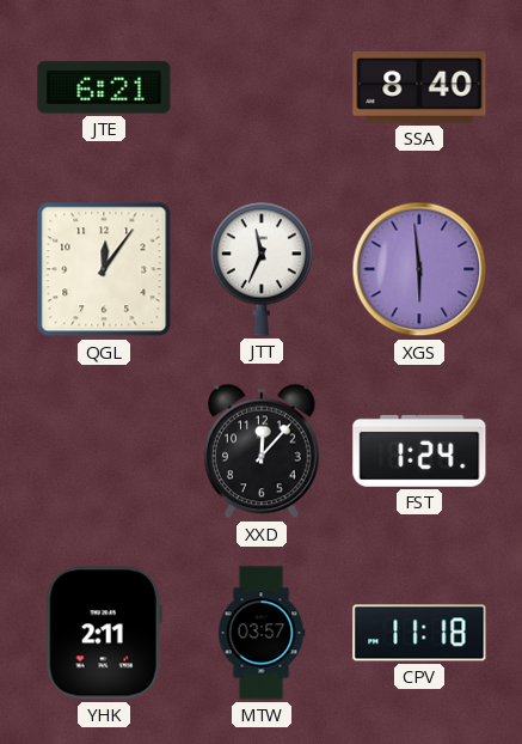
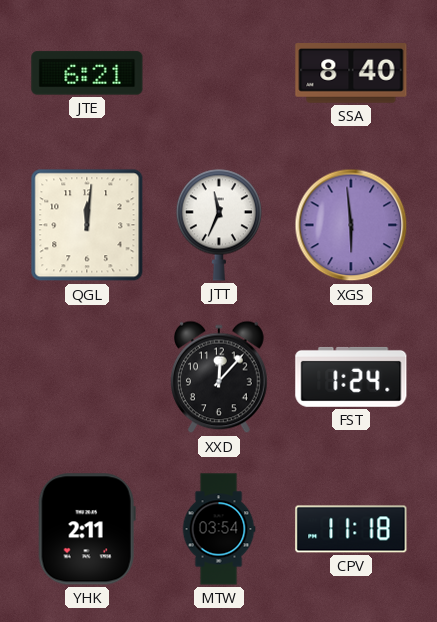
QGL: 12:06 -> 12:01
MTW: 03:57 -> 03:54
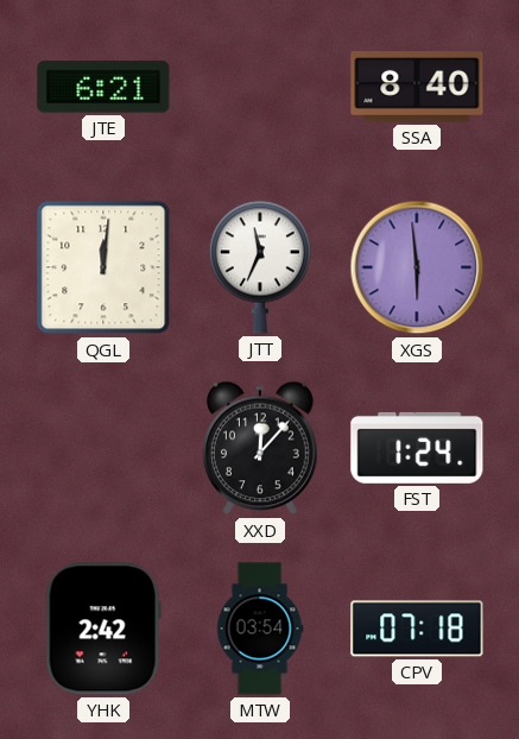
YHK: 2:11 -> 2:42
CPV: 11:18 -> 07:18
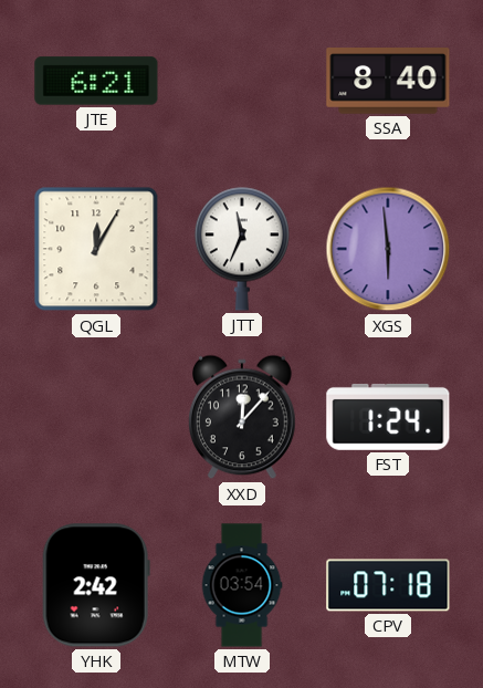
QGL: 12:01 -> 12:05
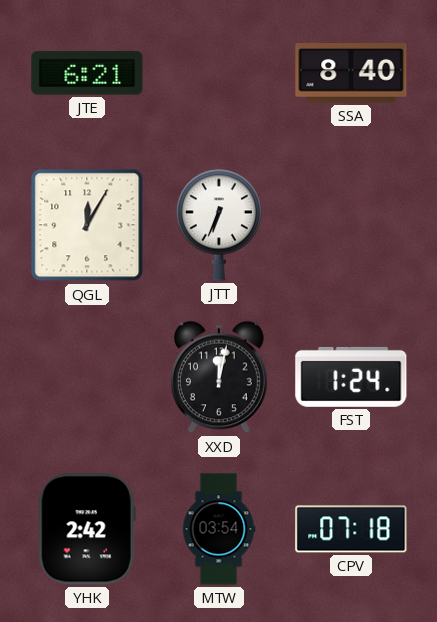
JTT: 11:34 -> 6:34
XGS: 5:59 -> none
XXD: 12:07 -> 12:02
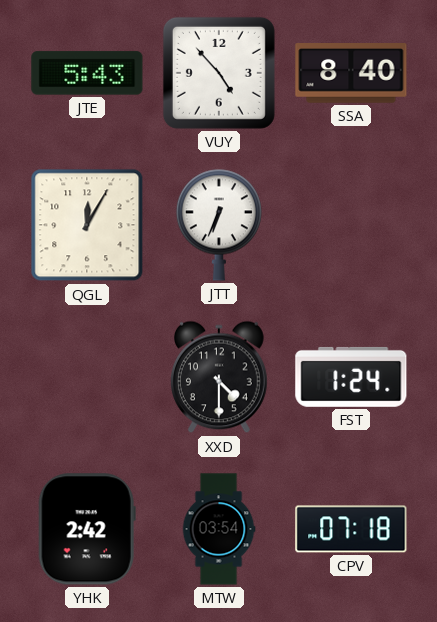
JTE: 6:21 -> 5:43
VUY: none -> 4:53
XXD: 12:02 -> 4:30
